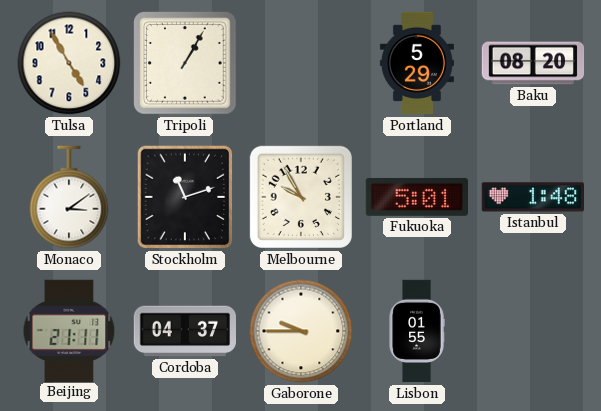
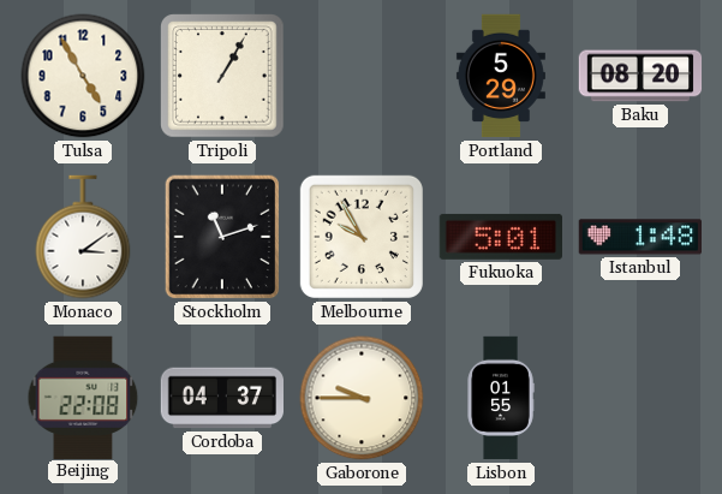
Beijing: 21:11 -> 22:08
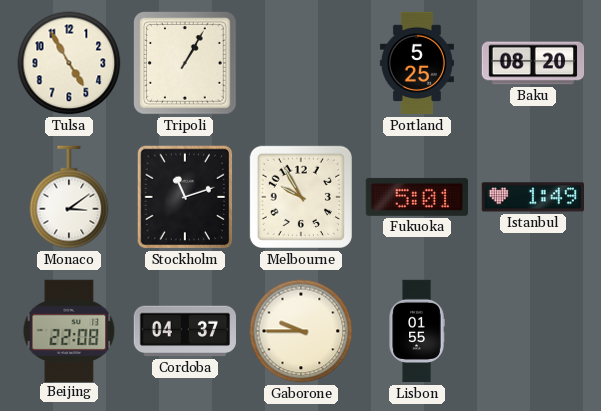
Portland: 5:29 -> 5:25
Istanbul: 1:48 -> 1:49
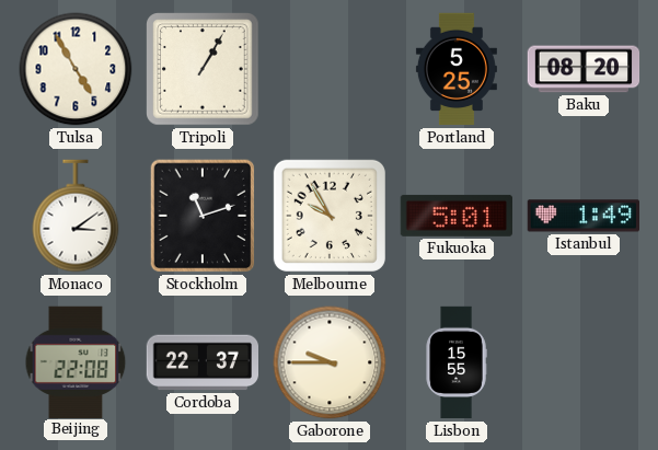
Cordoba: 04:37 -> 22:37
Lisbon: 01:55 -> 15:55
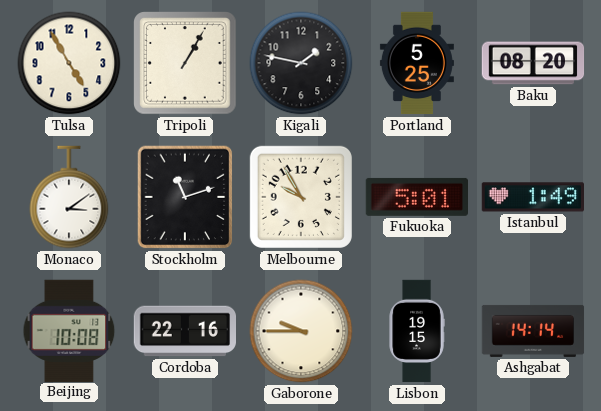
Kigali: none -> 1:47
Beijing: 22:08 -> 10:08
Cordoba: 22:37 -> 22:16
Lisbon: 15:55 -> 19:15
Ashgabat: none -> 14:14
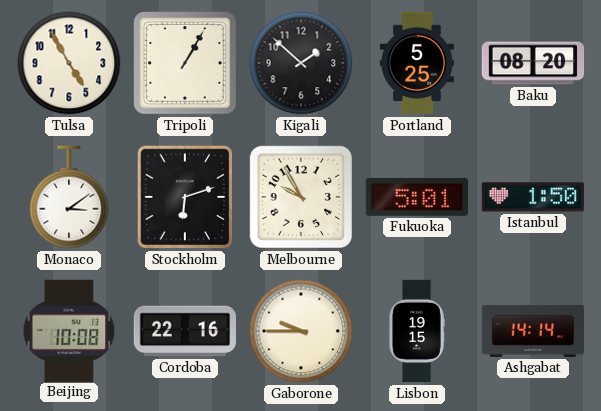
Kigali: 1:47 -> 1:52
Stockholm: 11:12 -> 6:12
Istanbul: 1:49 -> 1:50
